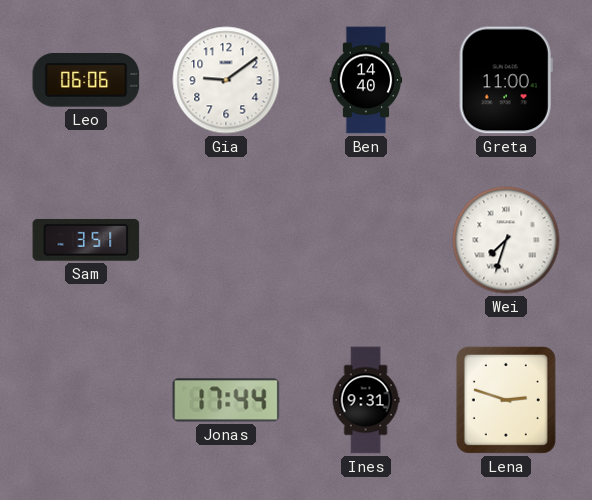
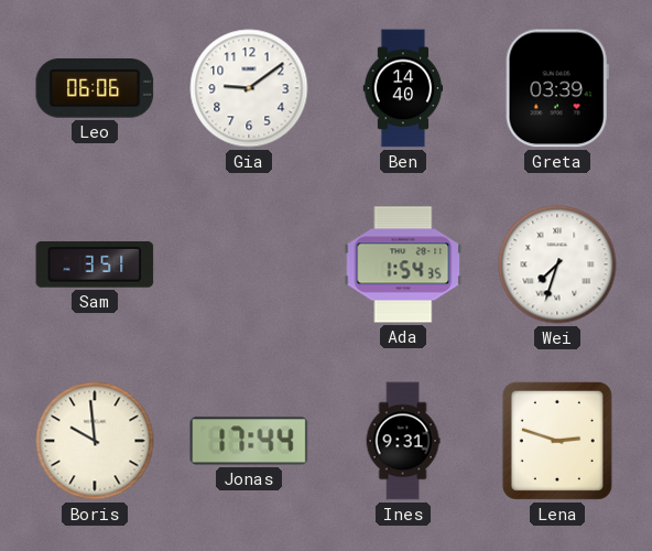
Greta: 11:00 -> 03:39
Ada: none -> 1:54
Boris: none -> 9:59
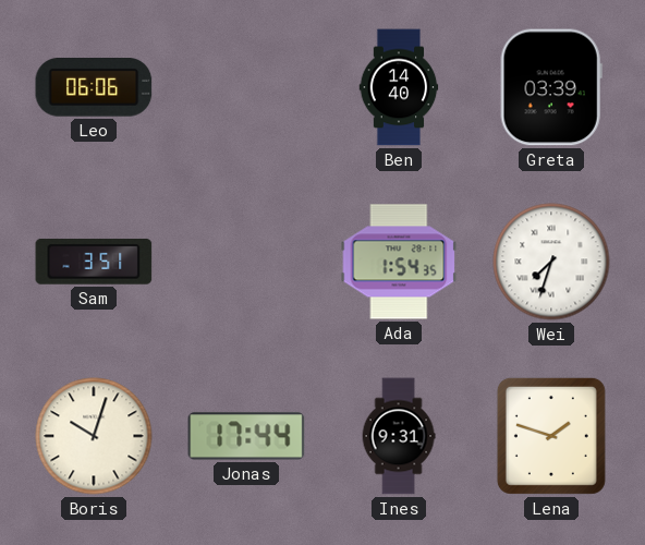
Gia: 9:09 -> none
Boris: 9:59 -> 10:03
Lena: 2:48 -> 1:48
